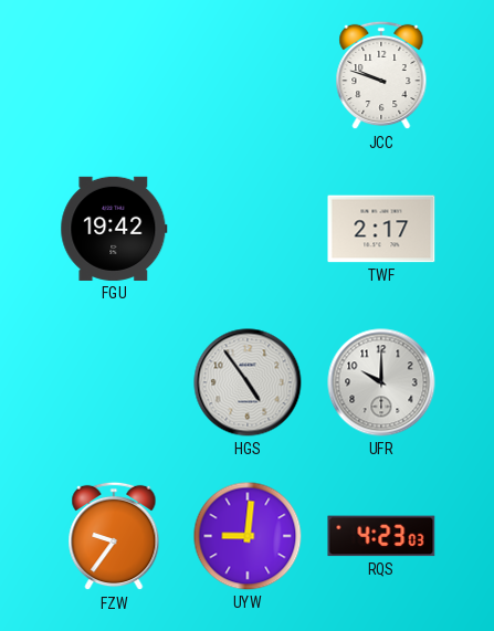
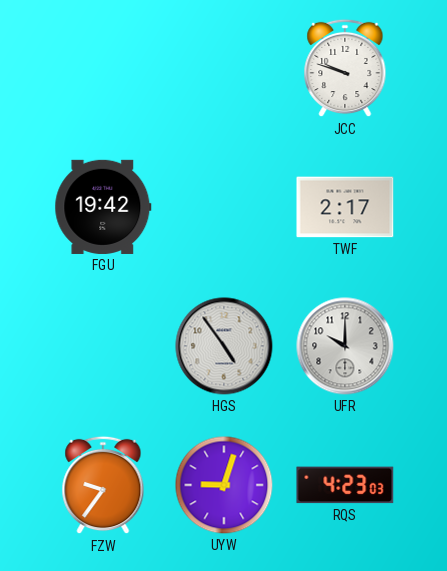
UYW: 9:01 -> 9:03
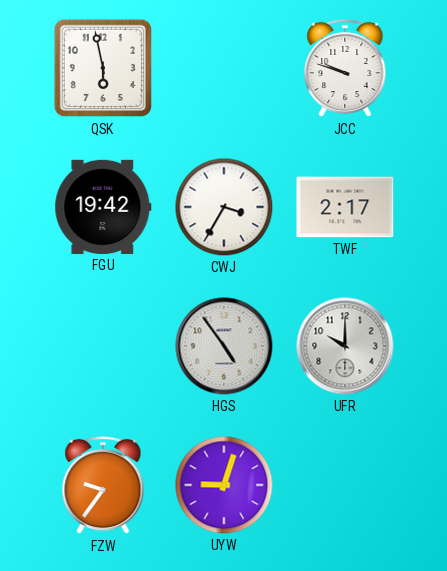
QSK: none -> 5:58
CWJ: none -> 3:35
RQS: 4:23 -> none
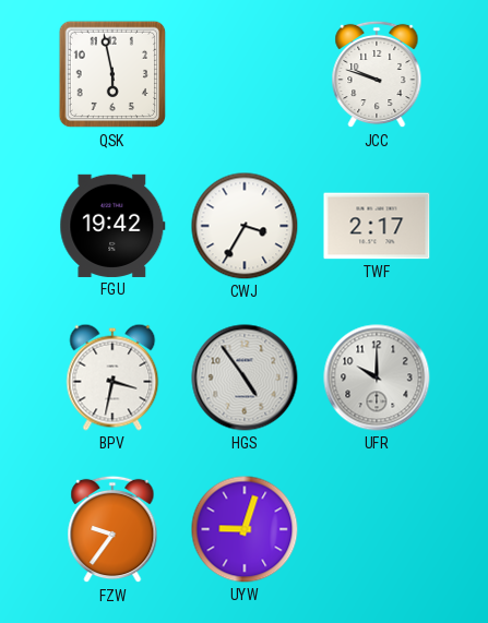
BPV: none -> 3:32
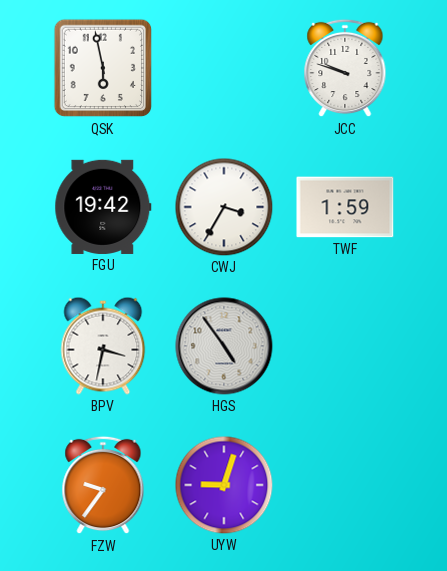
TWF: 2:17 -> 1:59
UFR: 10:00 -> none
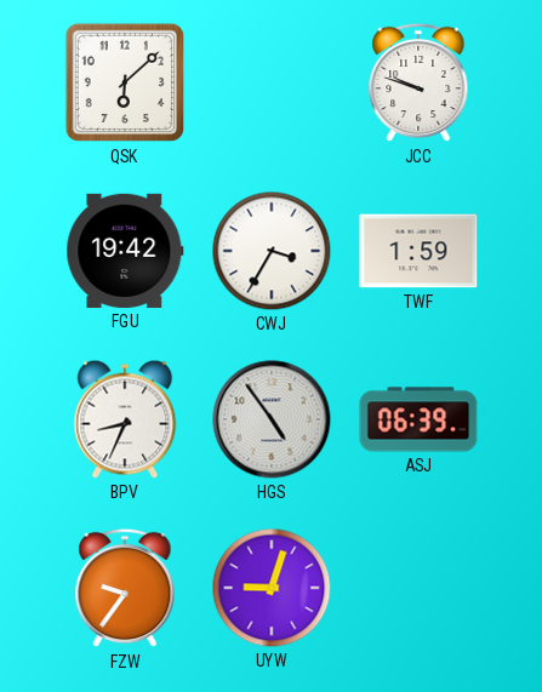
QSK: 5:58 -> 6:08
BPV: 3:32 -> 8:34
ASJ: none -> 06:39
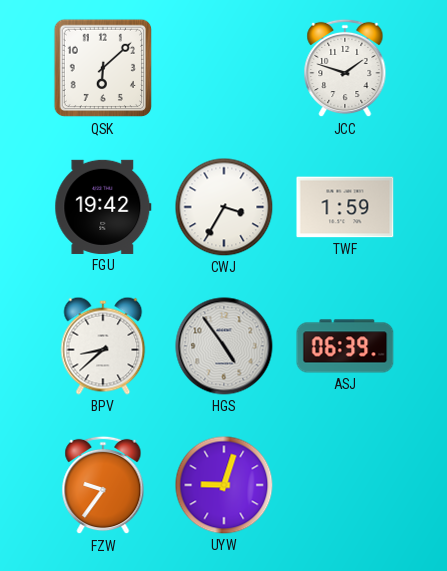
JCC: 9:48 -> 1:48
BPV: 8:34 -> 8:38
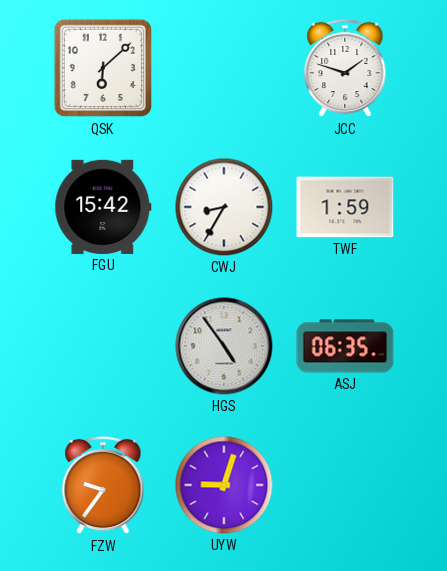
FGU: 19:42 -> 15:42
CWJ: 3:35 -> 8:35
BPV: 8:38 -> none
ASJ: 06:39 -> 06:35
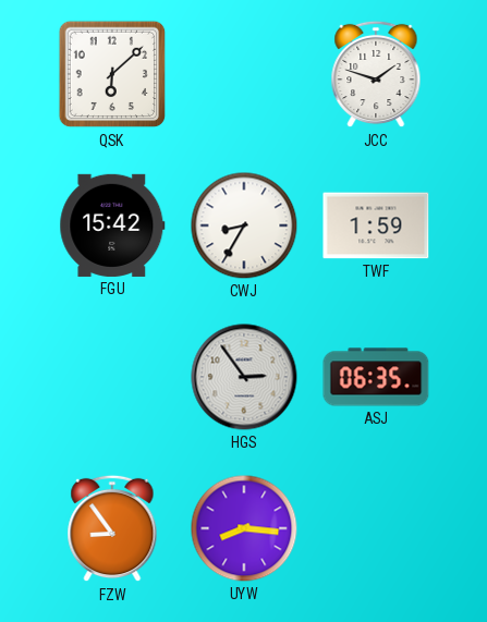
HGS: 4:54 -> 2:54
FZW: 9:36 -> 8:54
UYW: 9:03 -> 8:16
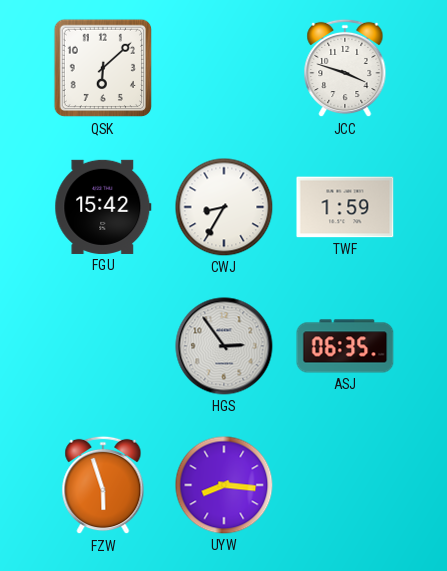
JCC: 1:48 -> 3:48
FZW: 8:54 -> 5:57
